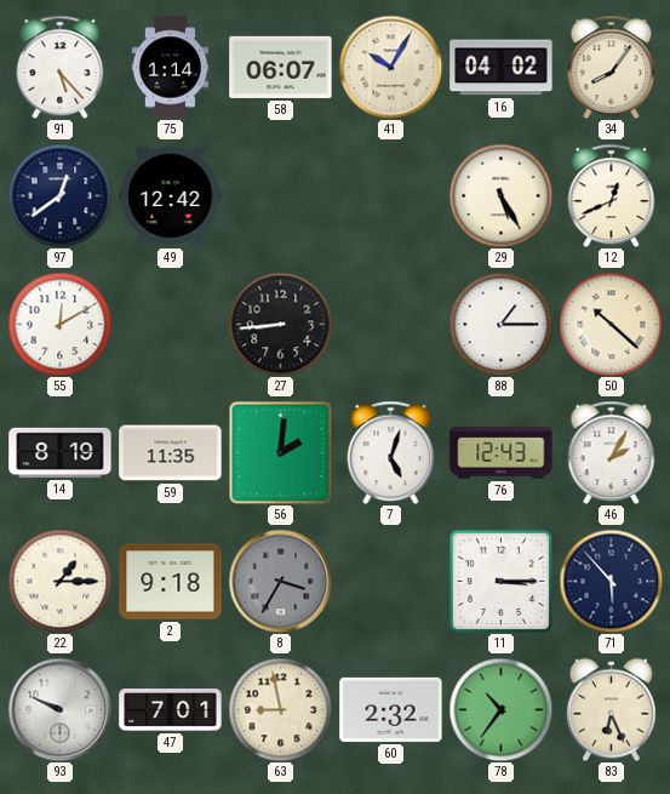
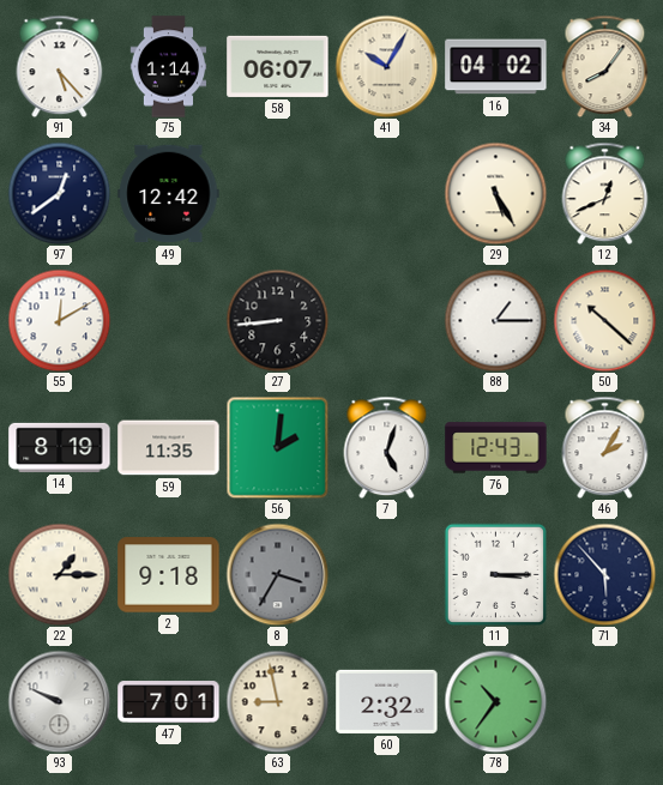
83: 6:26 -> none
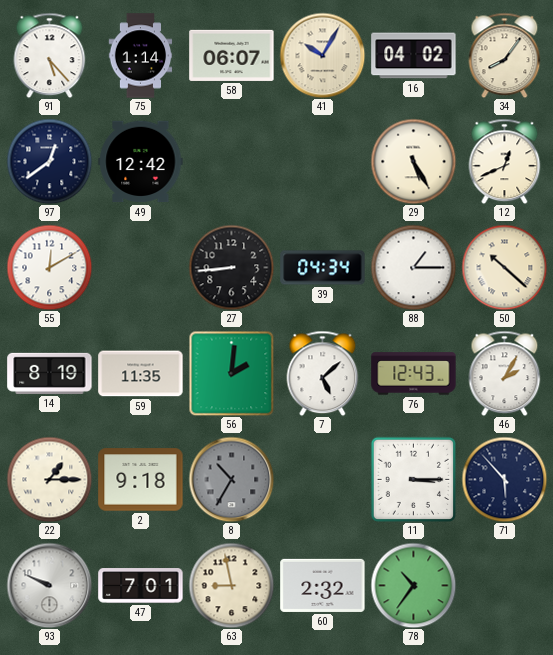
39: none -> 04:34
7: 5:03 -> 5:08
8: 3:35 -> 10:35
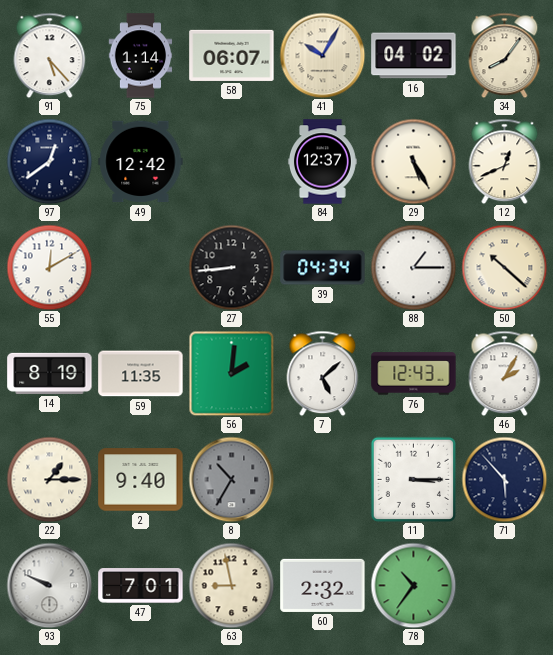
84: none -> 12:37
2: 9:18 -> 9:40
